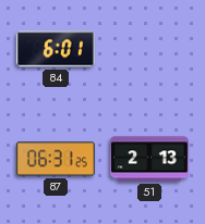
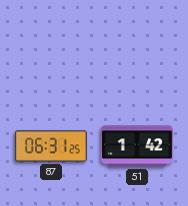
84: 6:01 -> none
51: 2:13 -> 1:42
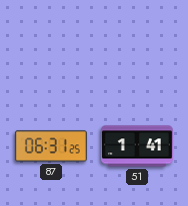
51: 1:42 -> 1:41
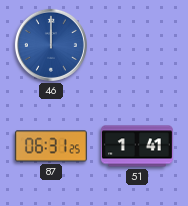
46: none -> 12:00
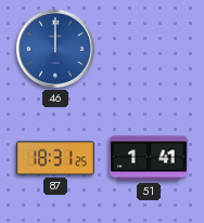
87: 06:31 -> 18:31
